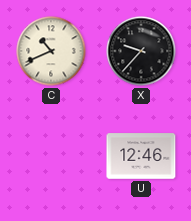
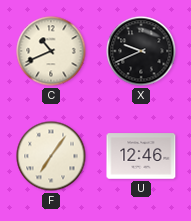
X: 9:37 -> 9:41
F: none -> 7:06
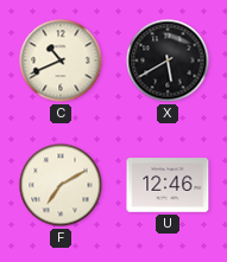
X: 9:41 -> 5:40
F: 7:06 -> 7:10
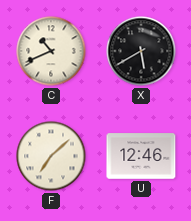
F: 7:10 -> 7:08
